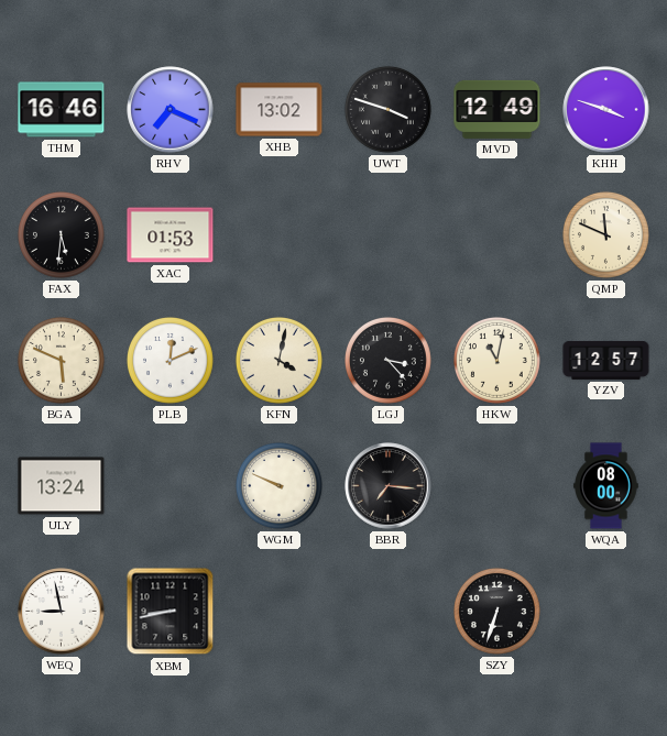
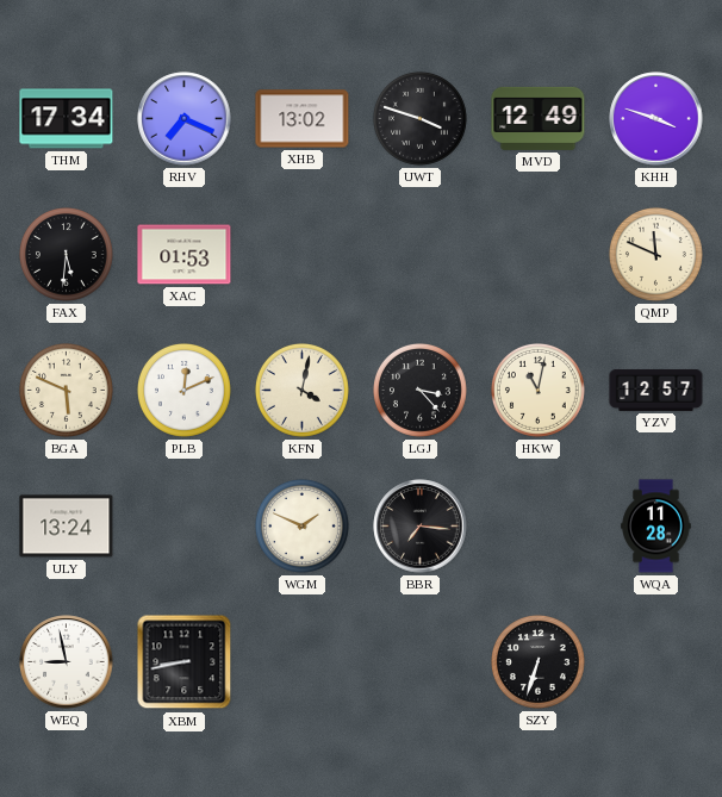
THM: 16:46 -> 17:34
WGM: 9:49 -> 1:49
WQA: 08:00 -> 11:28
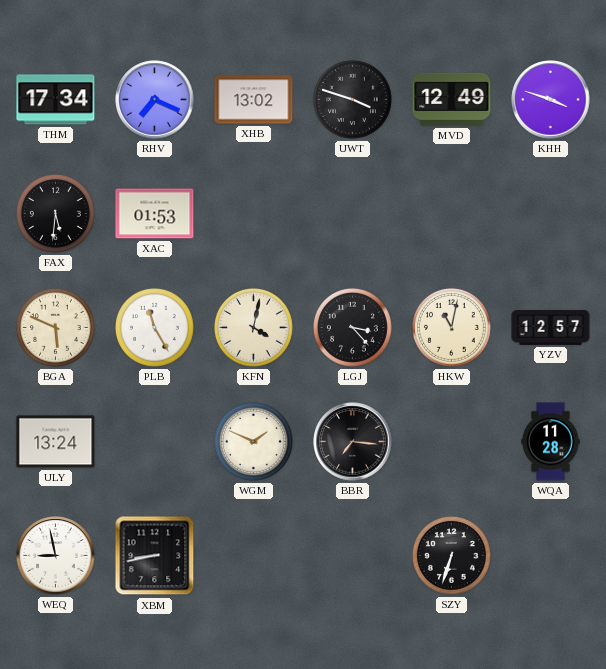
QMP: 11:49 -> none
PLB: 12:11 -> 11:25
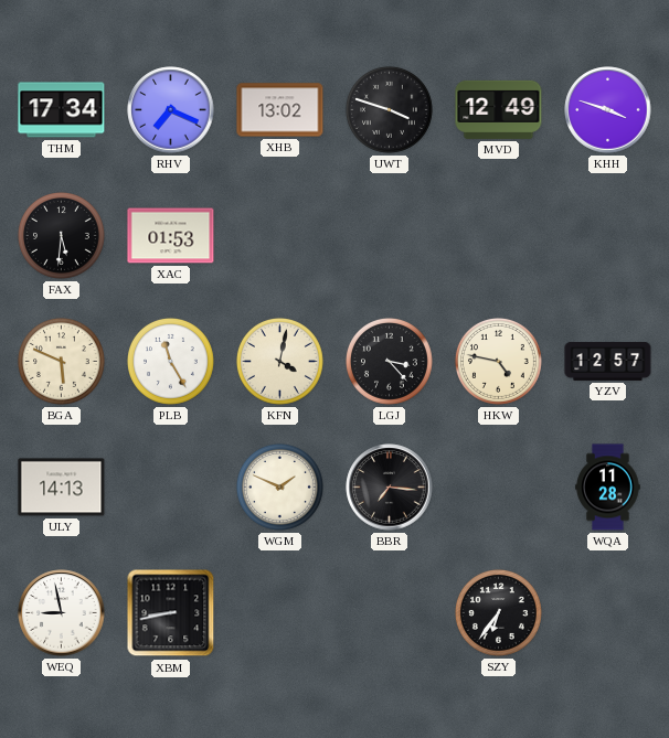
HKW: 11:02 -> 4:47
ULY: 13:24 -> 14:13
SZY: 6:33 -> 6:36
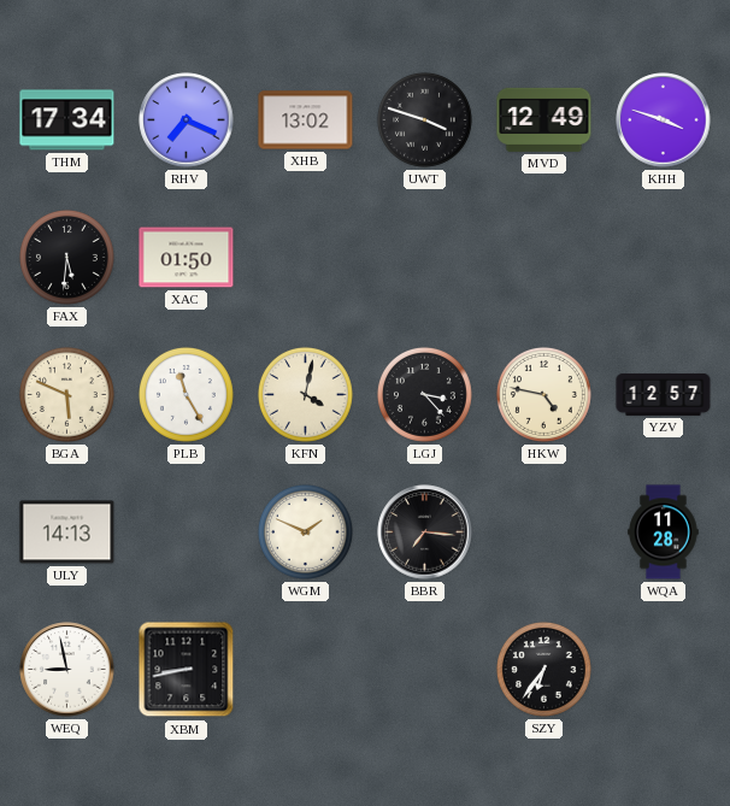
XAC: 01:53 -> 01:50
